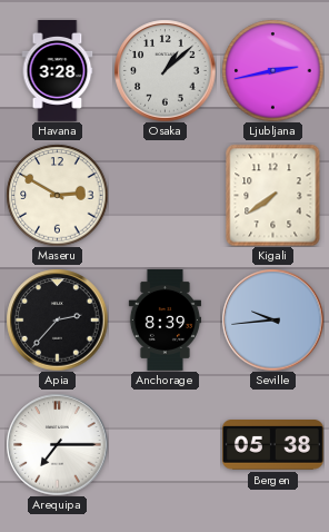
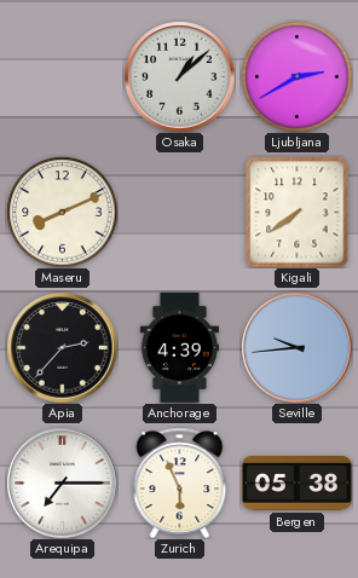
Havana: 3:28 -> none
Ljubljana: 2:43 -> 2:40
Maseru: 2:50 -> 8:11
Anchorage: 8:39 -> 4:39
Zurich: none -> 5:56
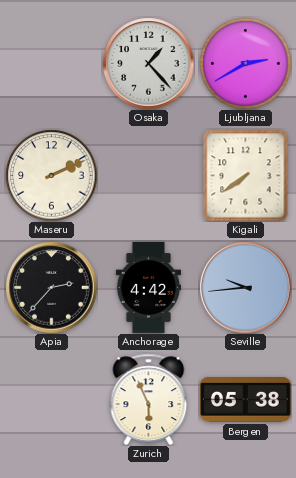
Osaka: 1:08 -> 1:23
Maseru: 8:11 -> 2:11
Anchorage: 4:39 -> 4:42
Arequipa: 7:15 -> none
